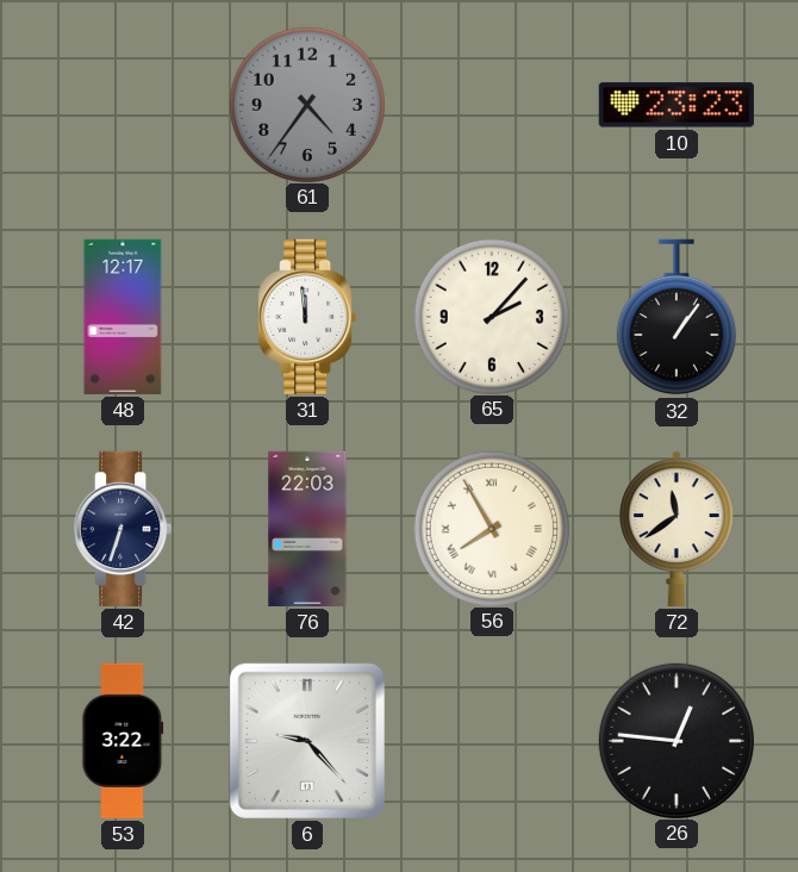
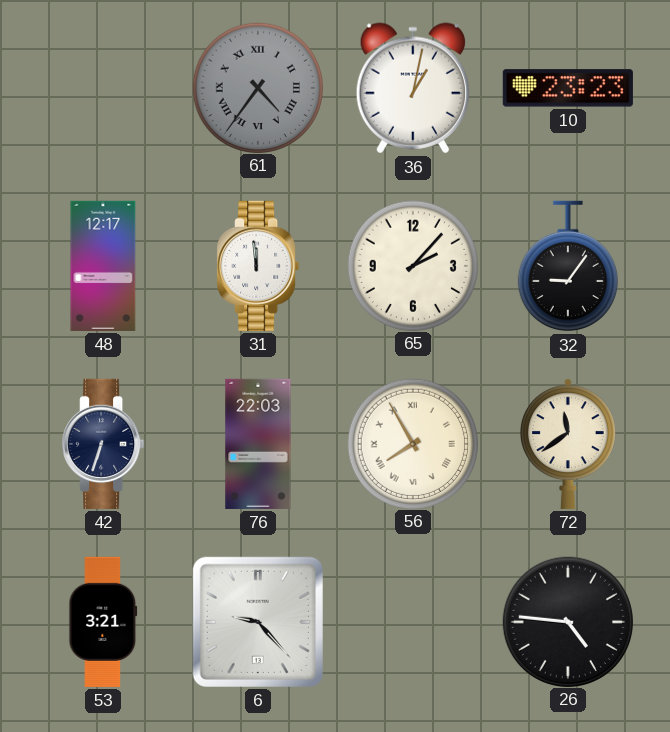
61 numerals: Arabic -> Roman
36: none -> 1:02
32: 1:06 -> 9:06
53: 3:22 -> 3:21
26: 12:46 -> 4:46
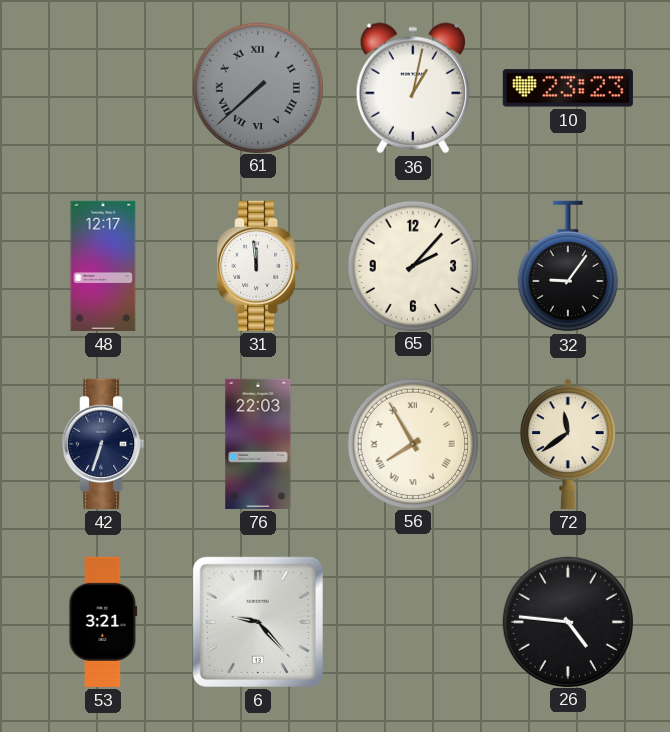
61: 4:36 -> 7:38
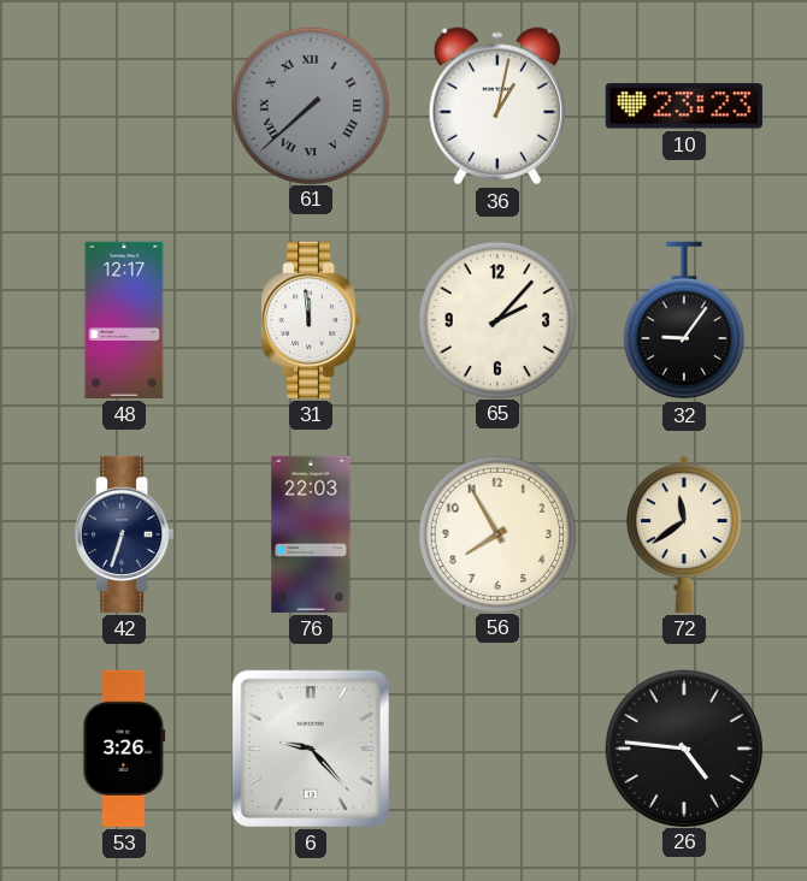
56 numerals: Roman -> Arabic
53: 3:21 -> 3:26
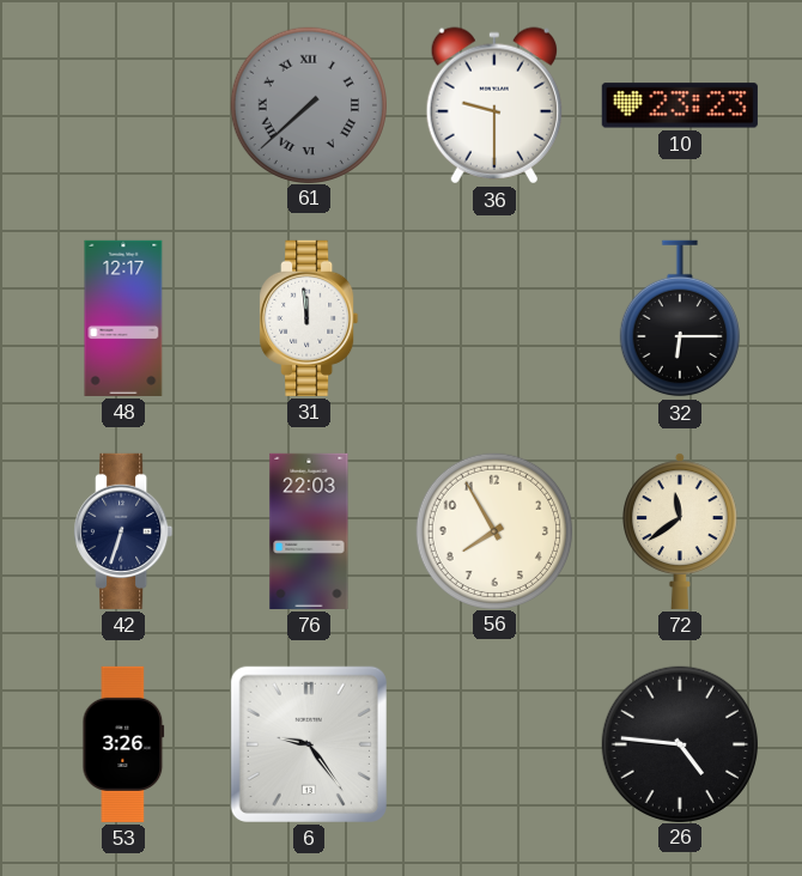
36: 1:02 -> 9:30
65: 2:07 -> none
32: 9:06 -> 6:15
6: 9:23 -> 9:24
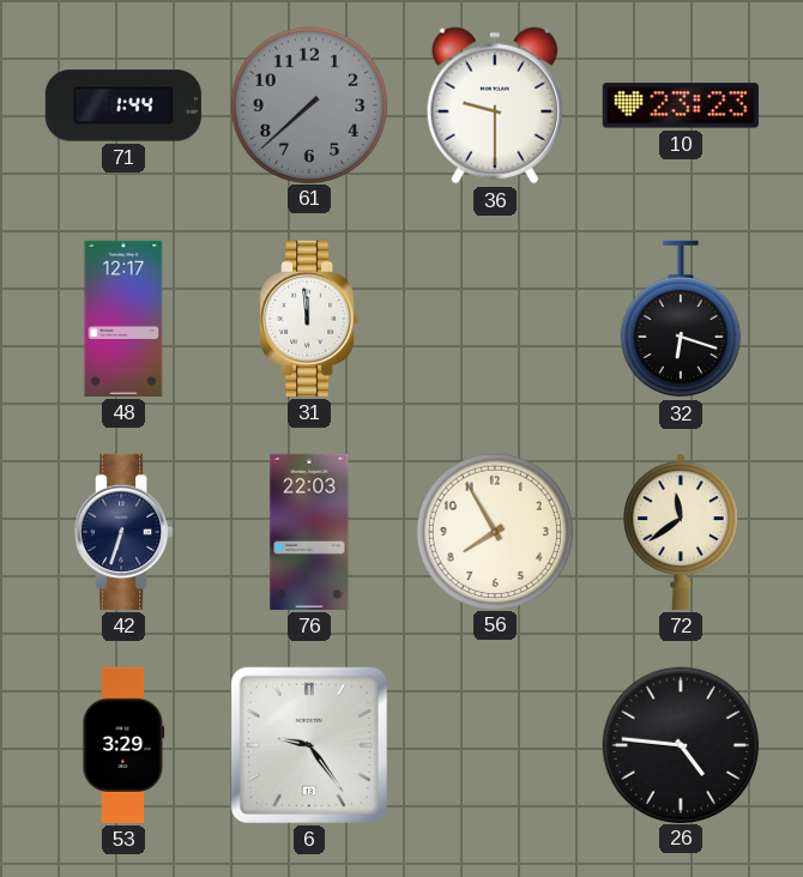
71: none -> 1:44
61 numerals: Roman -> Arabic
32: 6:15 -> 6:18
53: 3:26 -> 3:29
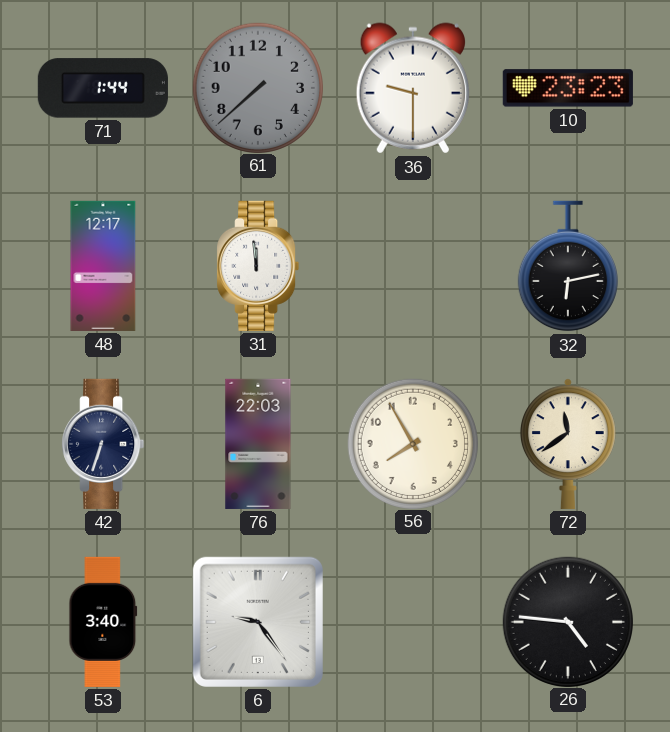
32: 6:18 -> 6:13
53: 3:29 -> 3:40
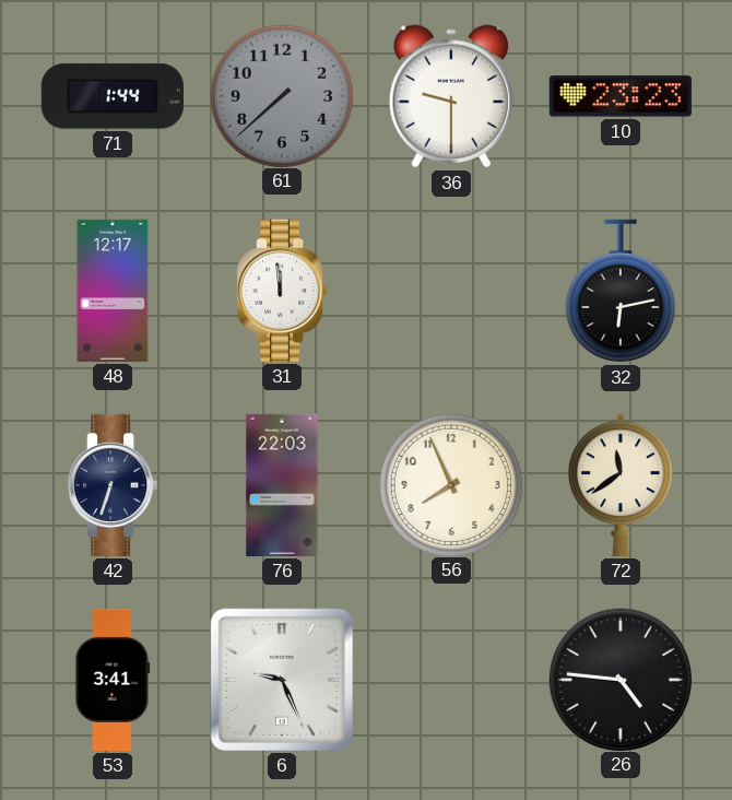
56: 7:55 -> 7:56
53: 3:40 -> 3:41
6: 9:24 -> 9:26
